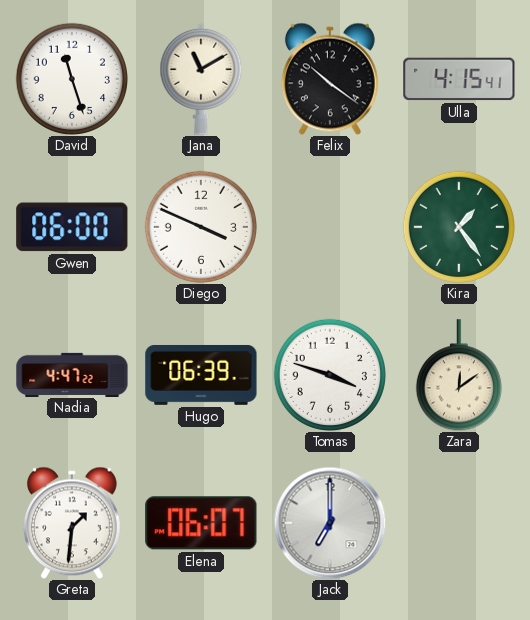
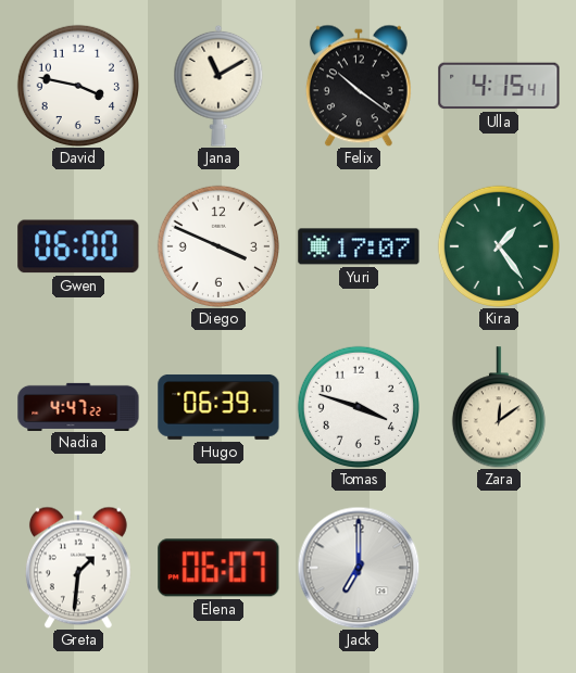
David: 11:27 -> 3:47
Yuri: none -> 17:07
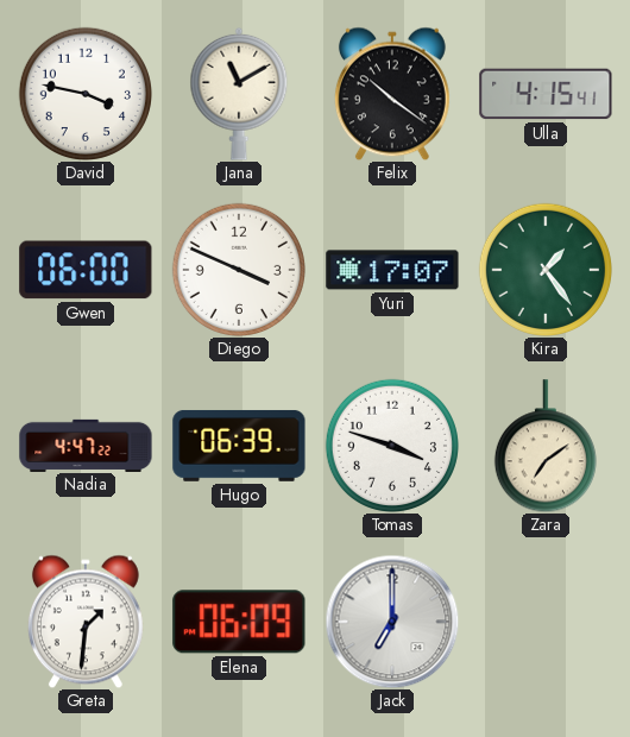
Zara: 12:09 -> 7:09
Elena: 06:07 -> 06:09
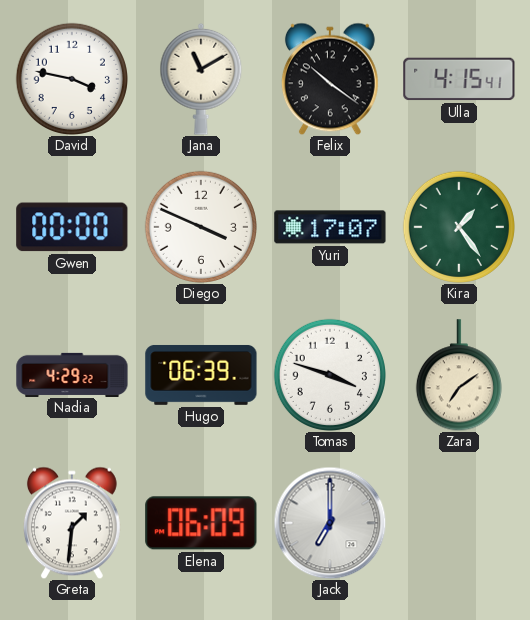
Gwen: 06:00 -> 00:00
Nadia: 4:47 -> 4:29
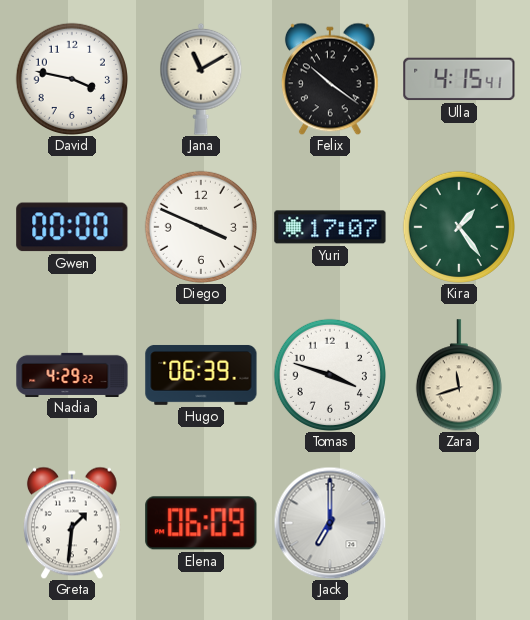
Zara: 7:09 -> 11:42
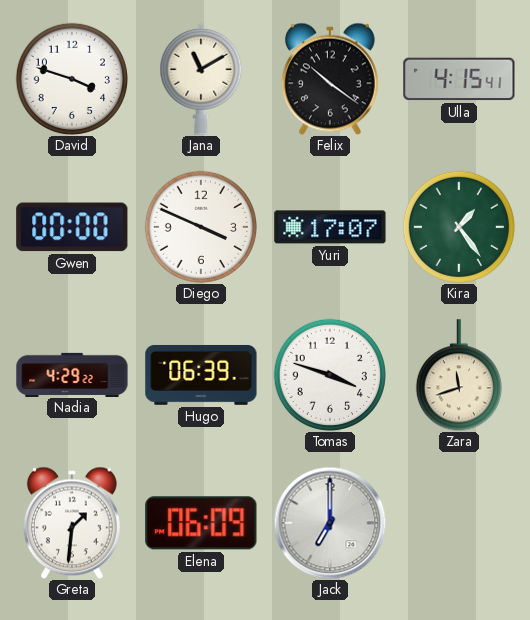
David: 3:47 -> 3:48
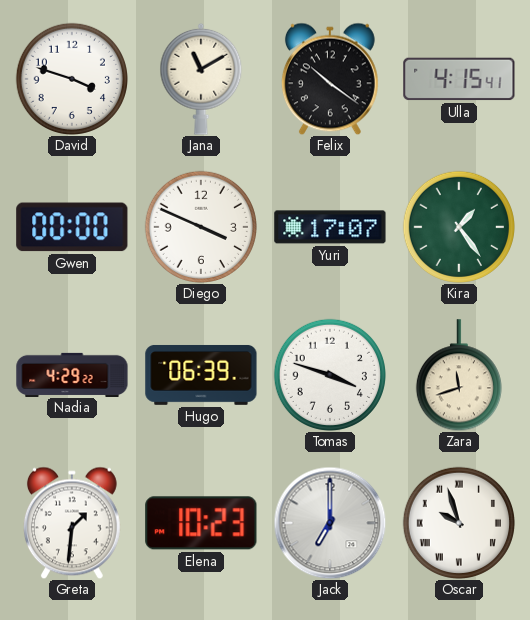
Elena: 06:09 -> 10:23
Oscar: none -> 9:57
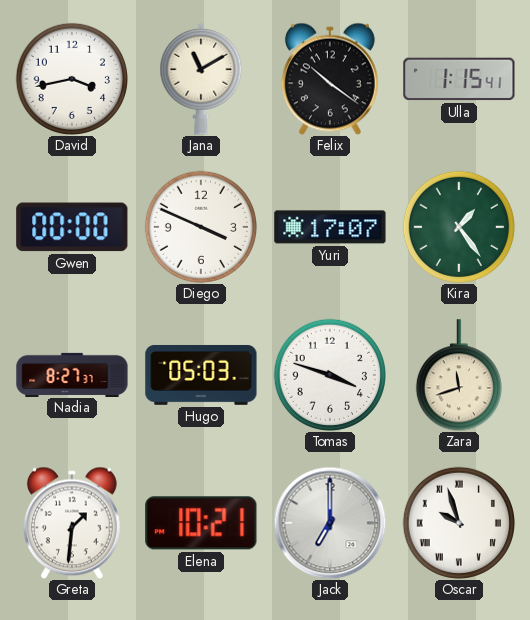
David: 3:48 -> 3:43
Ulla: 4:15 -> 1:15
Nadia: 4:29 -> 8:27
Hugo: 06:39 -> 05:03
Elena: 10:23 -> 10:21
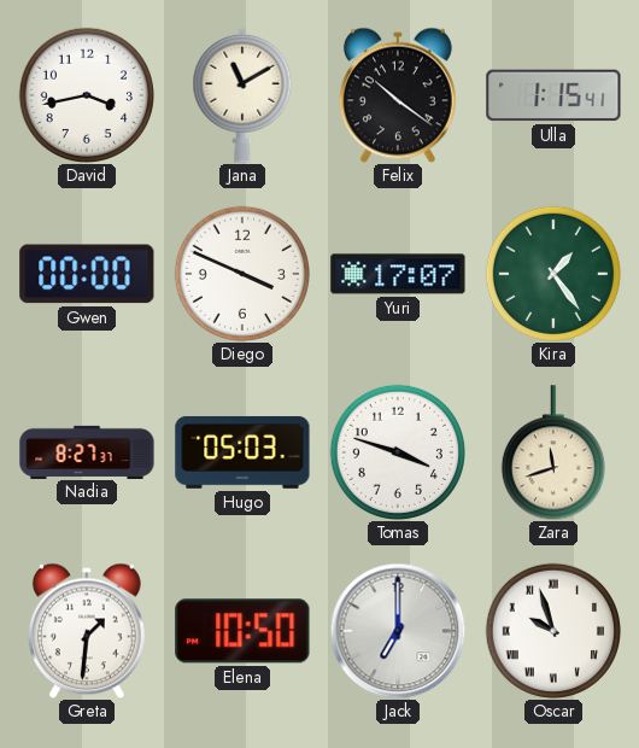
Elena: 10:21 -> 10:50
